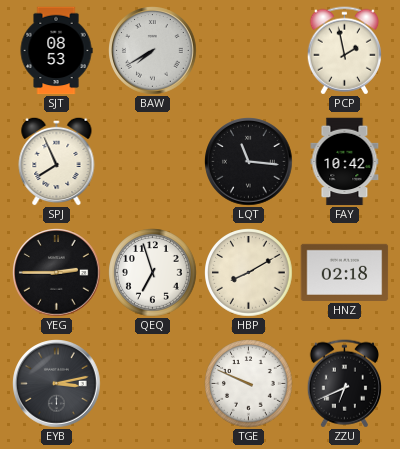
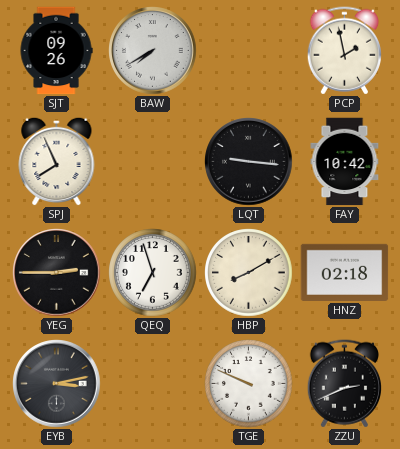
SJT: 08:53 -> 09:26
LQT: 11:16 -> 9:16
ZZU: 6:41 -> 2:41
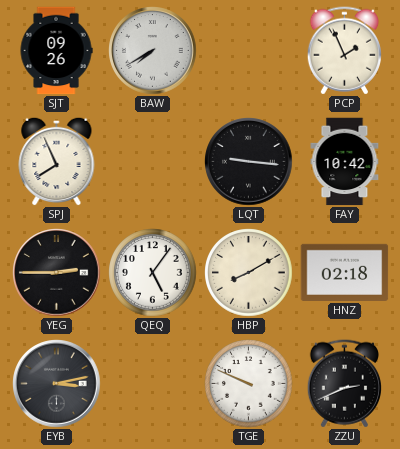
PCP: 1:58 -> 1:56
QEQ: 6:57 -> 5:06
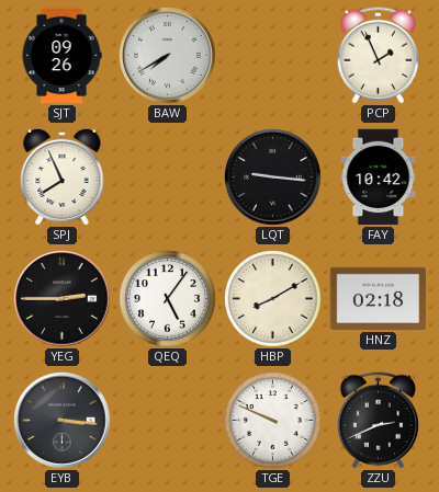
EYB: 3:13 -> 3:16
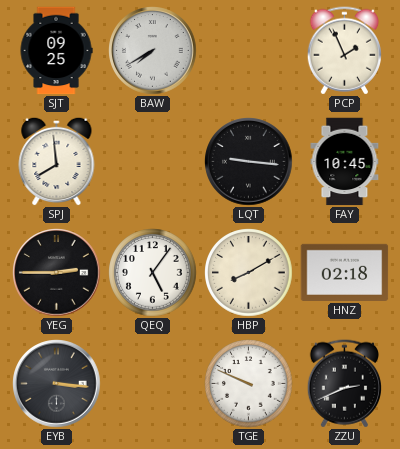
SJT: 09:26 -> 09:25
SPJ: 7:56 -> 7:59
FAY: 10:42 -> 10:45
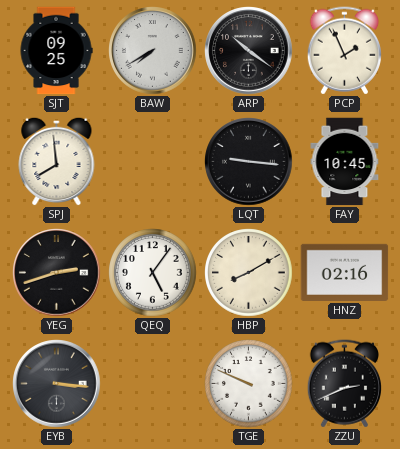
ARP: none -> 10:21
YEG: 2:45 -> 2:42
HNZ: 02:18 -> 02:16
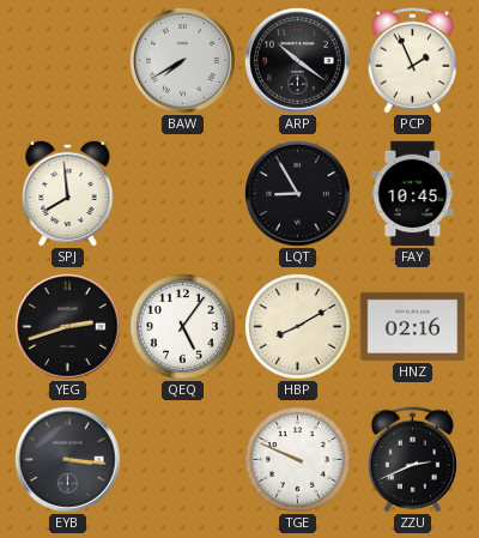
SJT: 09:25 -> none
LQT: 9:16 -> 8:55
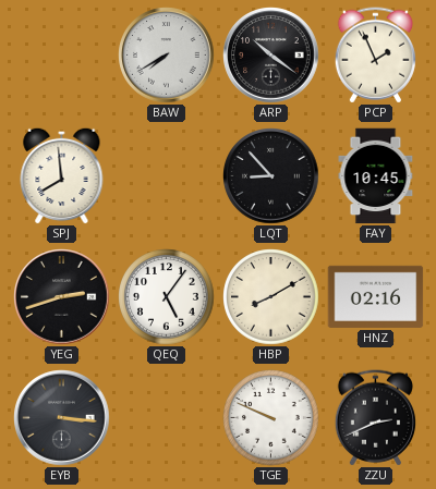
LQT: 8:55 -> 8:53
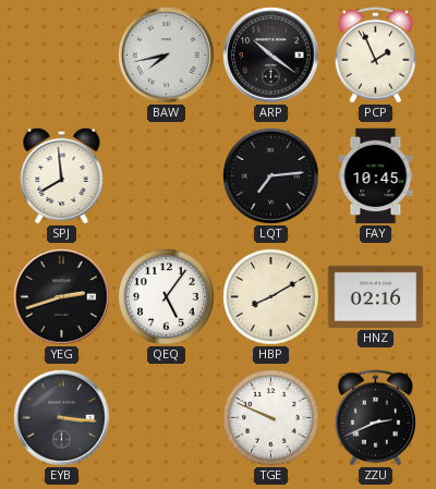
BAW: 7:40 -> 7:43
LQT: 8:53 -> 7:14
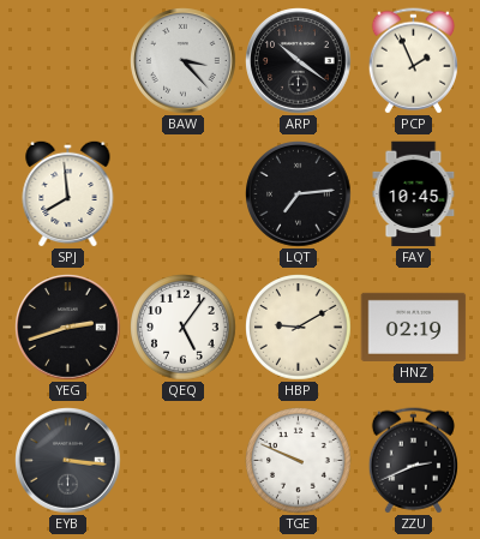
BAW: 7:43 -> 3:23
HBP: 8:10 -> 9:10
HNZ: 02:16 -> 02:19
